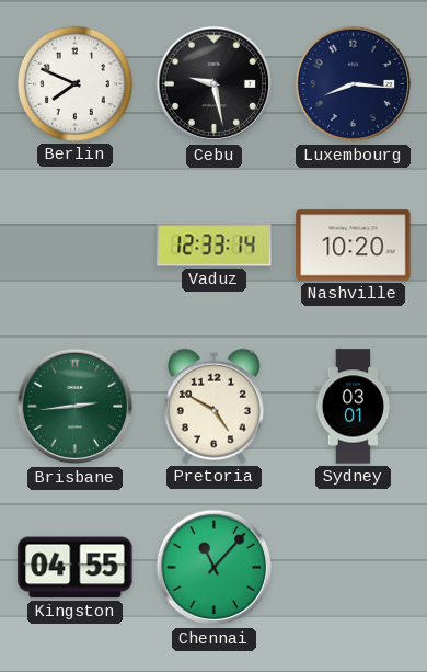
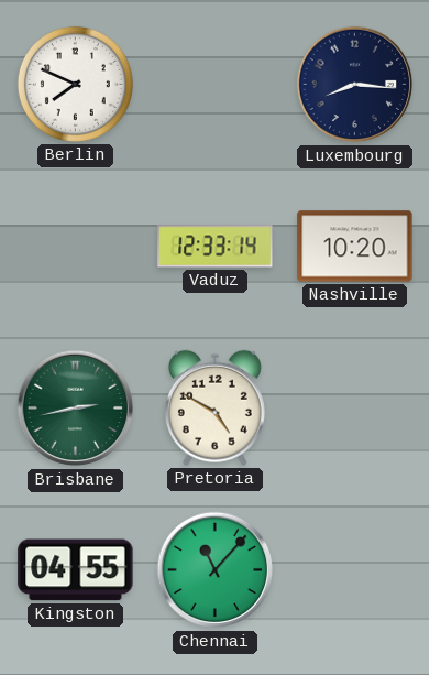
Cebu: 9:28 -> none
Brisbane: 2:44 -> 2:43
Sydney: 03:01 -> none
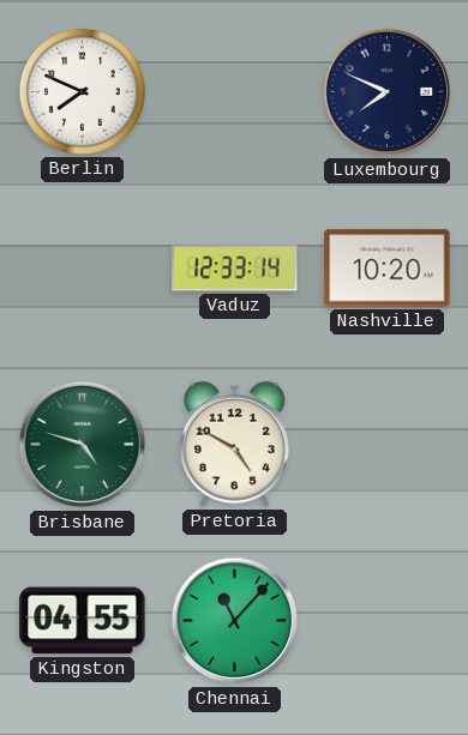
Luxembourg: 8:16 -> 7:49
Brisbane: 2:43 -> 4:48
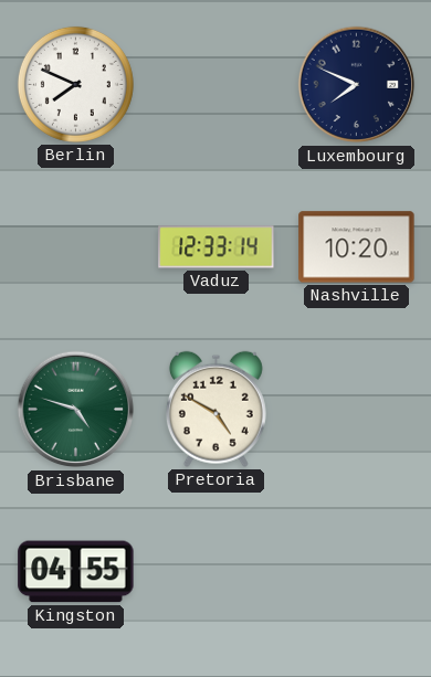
Chennai: 11:07 -> none
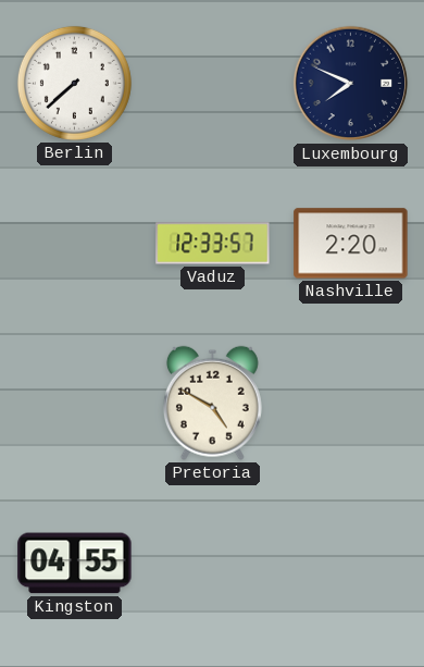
Berlin: 7:49 -> 7:38
Vaduz: 12:33:14 -> 12:33:57
Nashville: 10:20 -> 2:20
Brisbane: 4:48 -> none
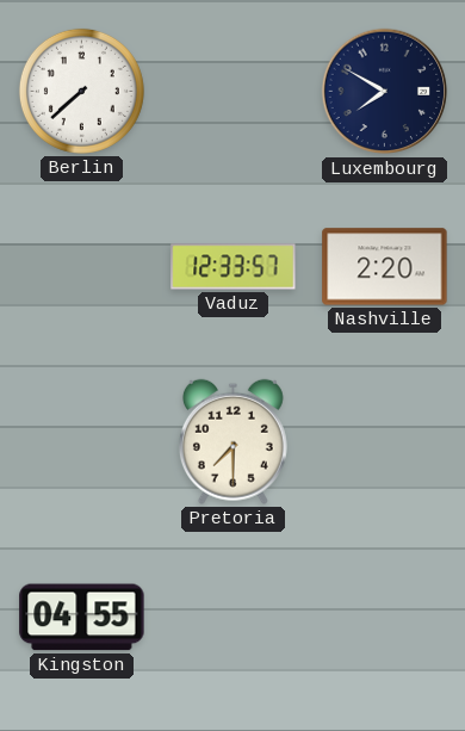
Luxembourg: 7:49 -> 7:50
Pretoria: 4:50 -> 7:30
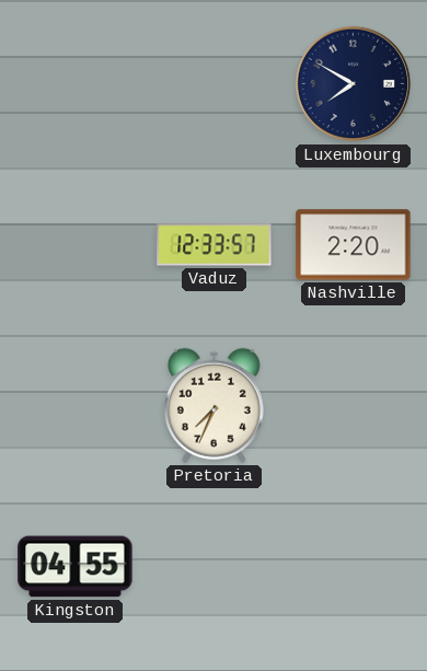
Berlin: 7:38 -> none
Pretoria: 7:30 -> 7:34
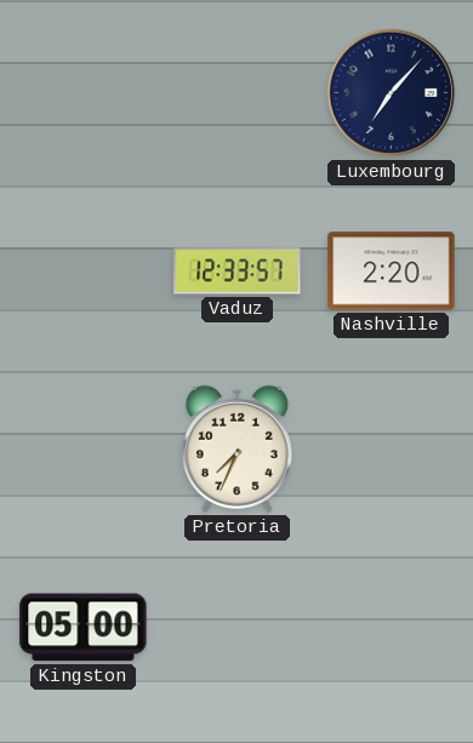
Luxembourg: 7:50 -> 7:07
Kingston: 04:55 -> 05:00
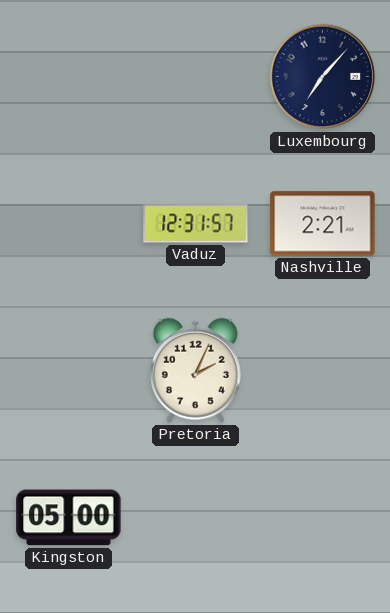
Vaduz: 12:33 -> 12:31
Nashville: 2:20 -> 2:21
Pretoria: 7:34 -> 2:04
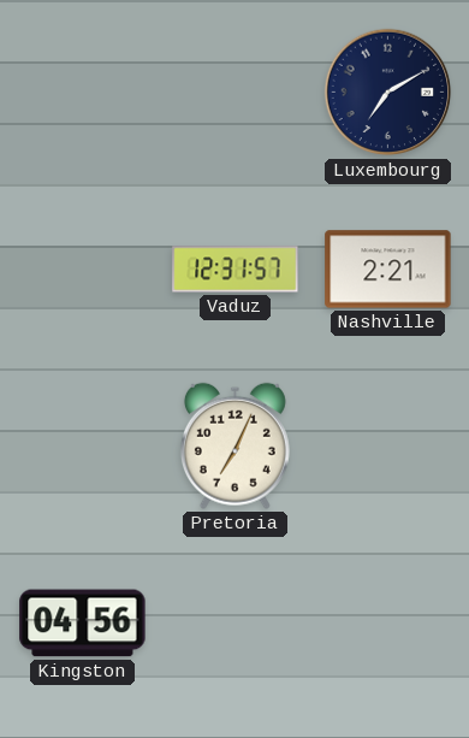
Luxembourg: 7:07 -> 7:10
Pretoria: 2:04 -> 7:04
Kingston: 05:00 -> 04:56
